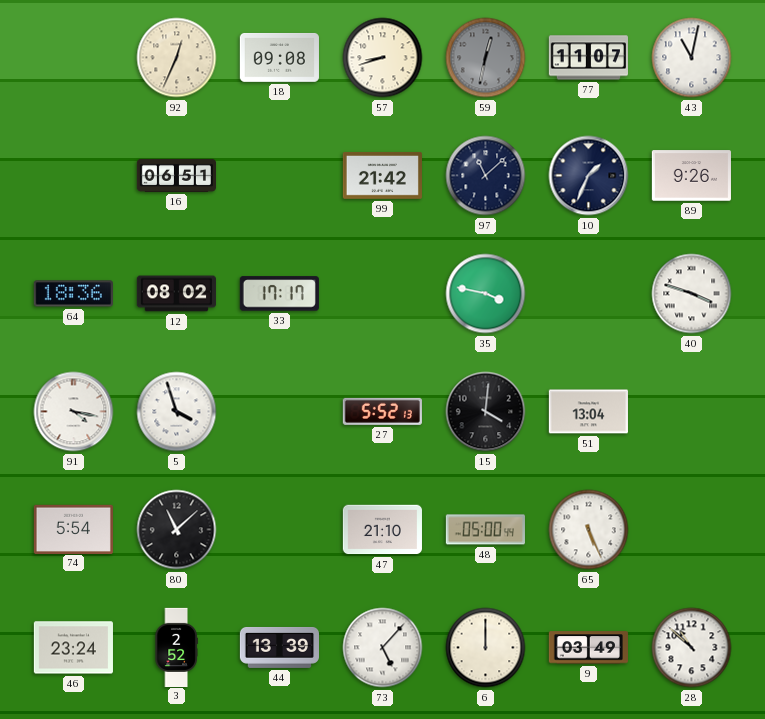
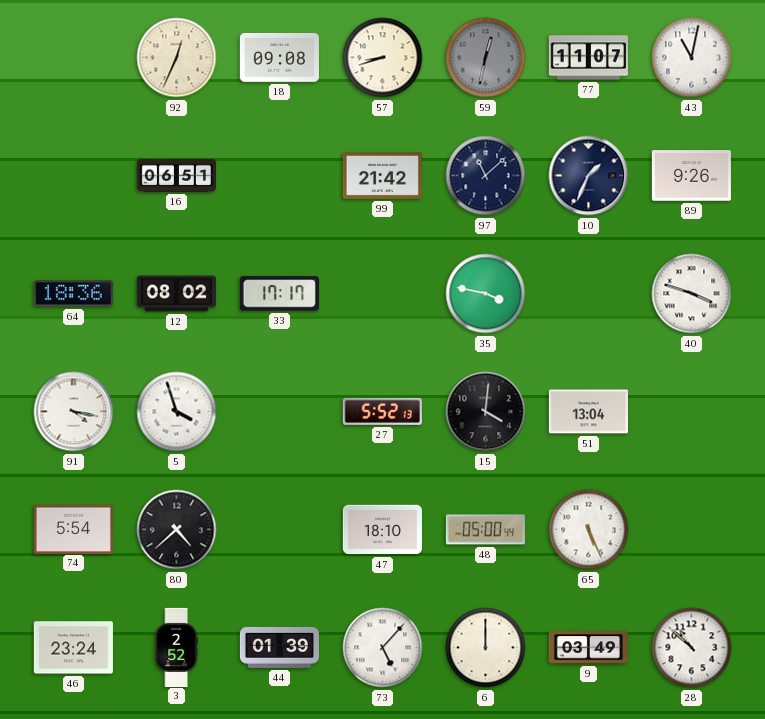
80: 11:08 -> 4:38
47: 21:10 -> 18:10
44: 13:39 -> 01:39
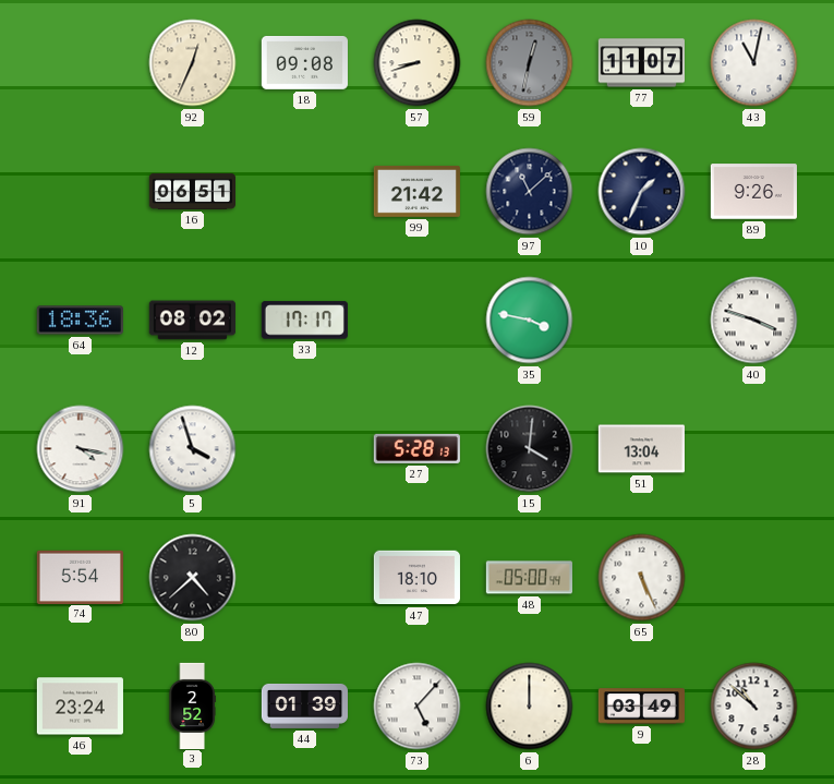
27: 5:52 -> 5:28
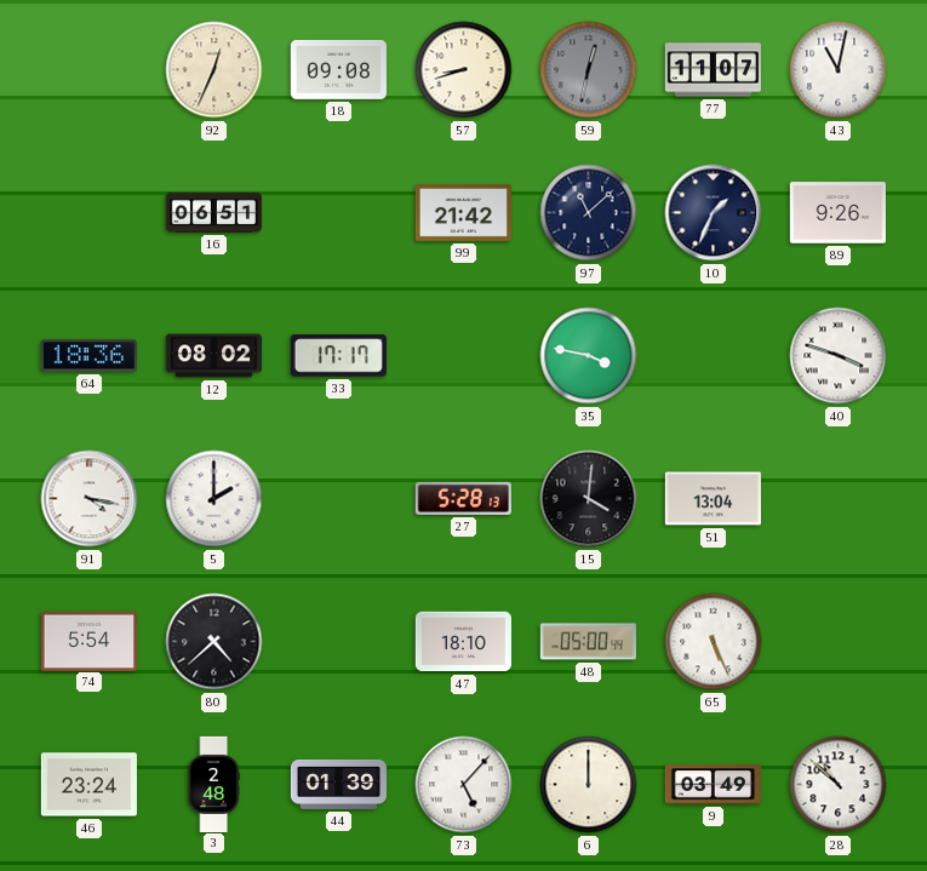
5: 3:57 -> 2:00
3: 2:52 -> 2:48
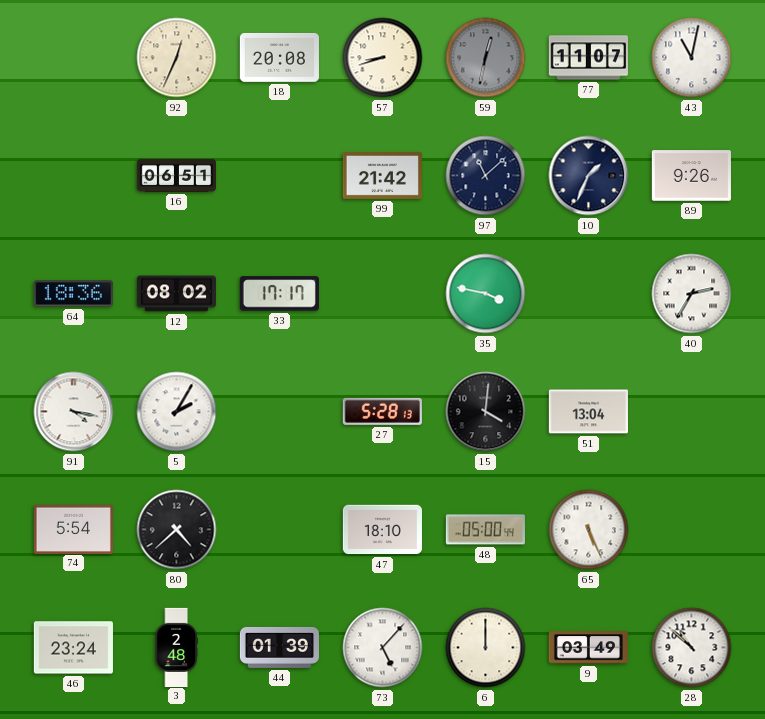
18: 09:08 -> 20:08
40: 3:48 -> 2:35
5: 2:00 -> 2:05
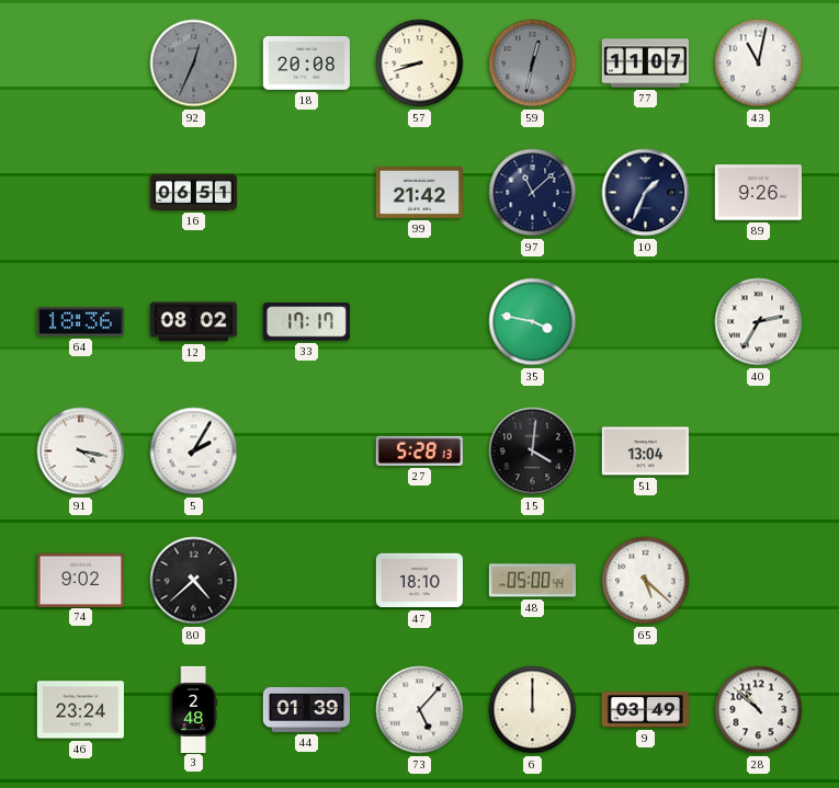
92 dial: cream -> grey
74: 5:54 -> 9:02
65: 5:26 -> 5:22
